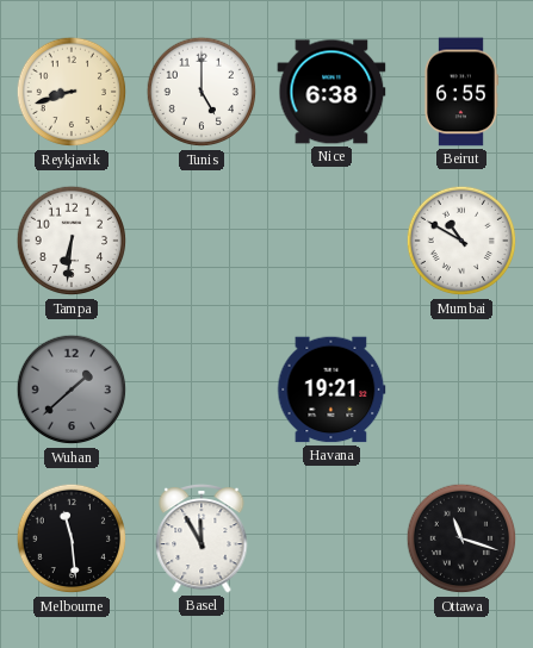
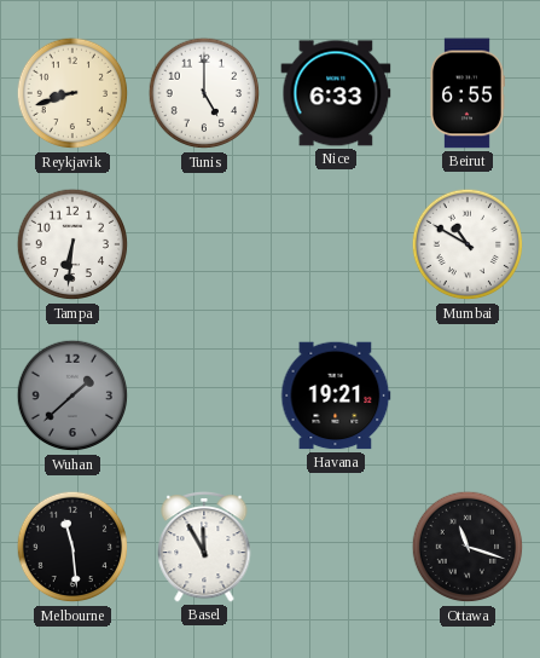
Nice: 6:38 -> 6:33
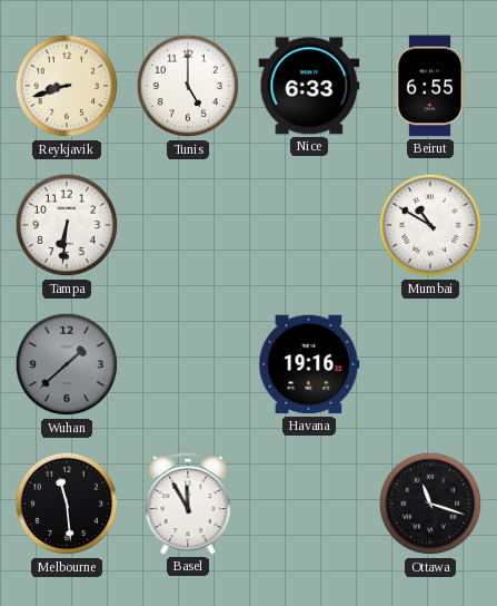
Havana: 19:21 -> 19:16
